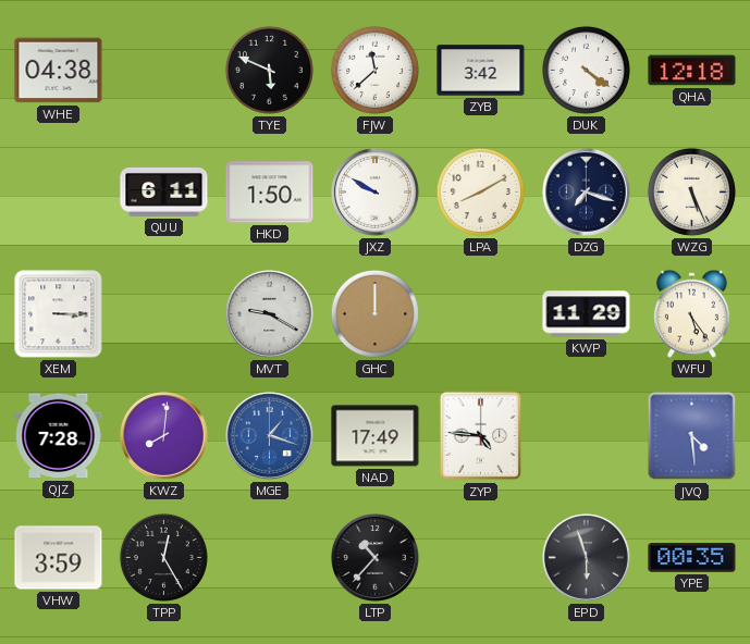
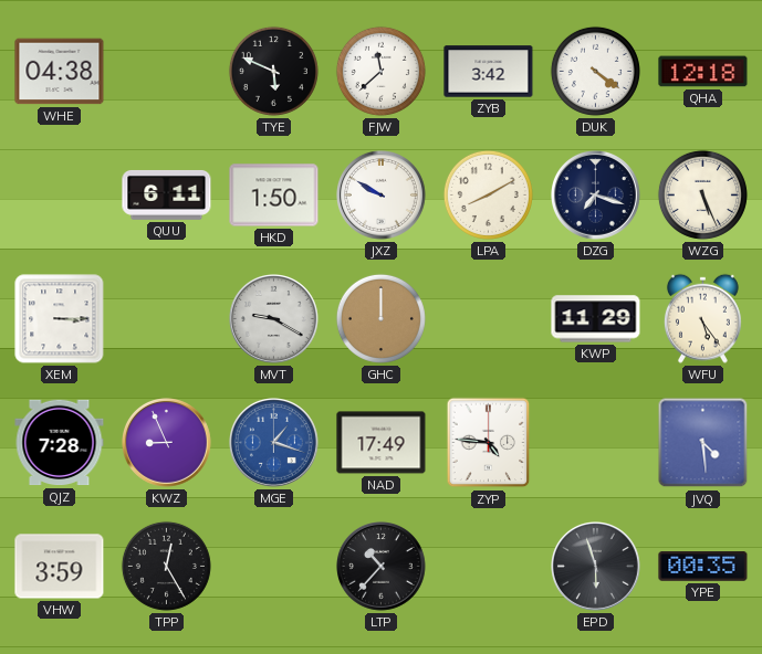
KWZ: 8:01 -> 8:56
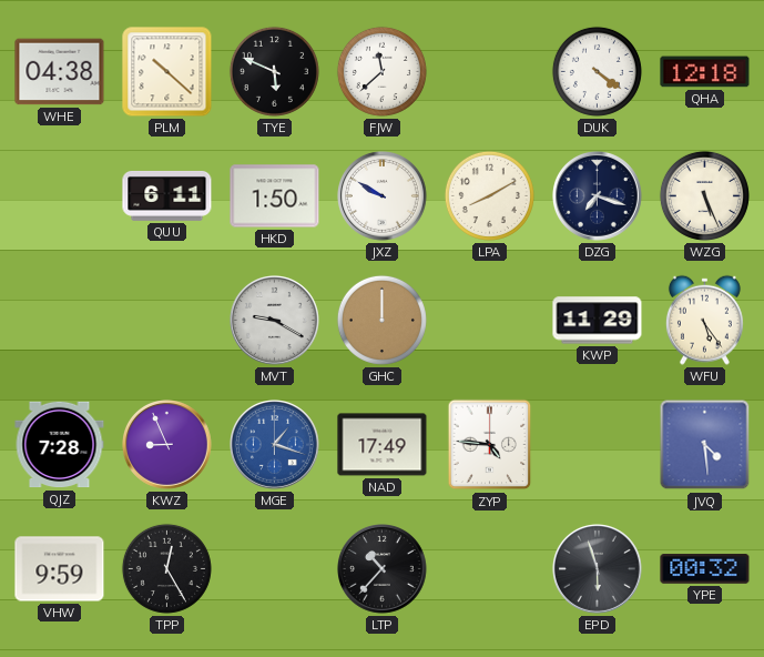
PLM: none -> 10:22
ZYB: 3:42 -> none
XEM: 3:15 -> none
VHW: 3:59 -> 9:59
YPE: 00:35 -> 00:32
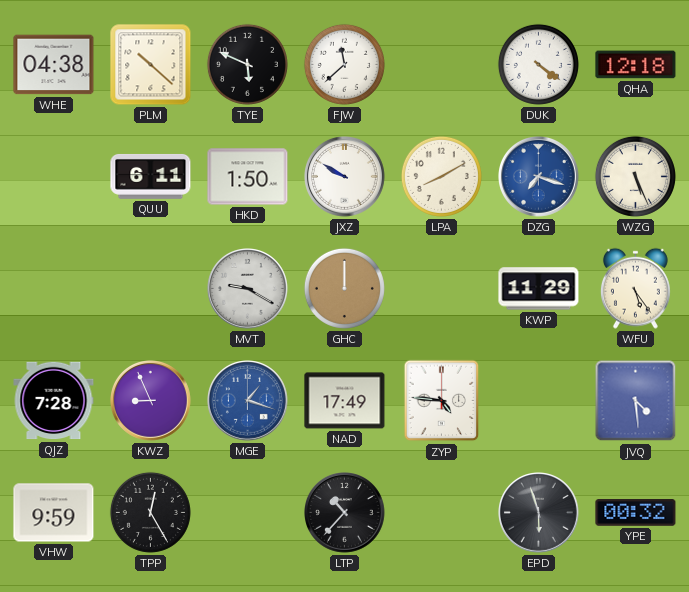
DZG dial: navy -> blue
